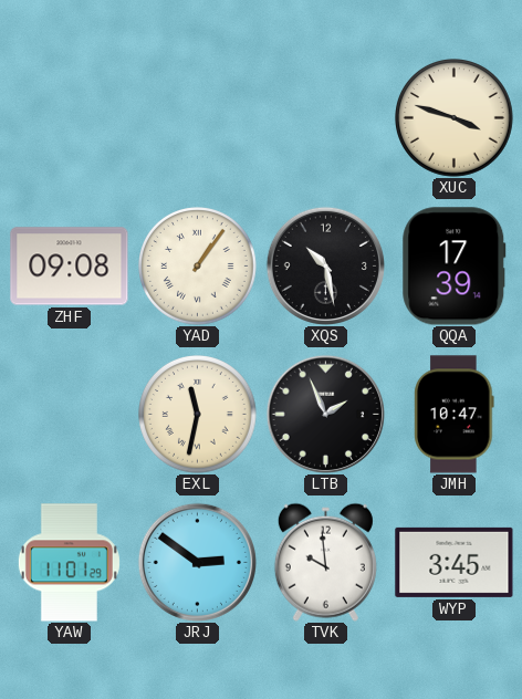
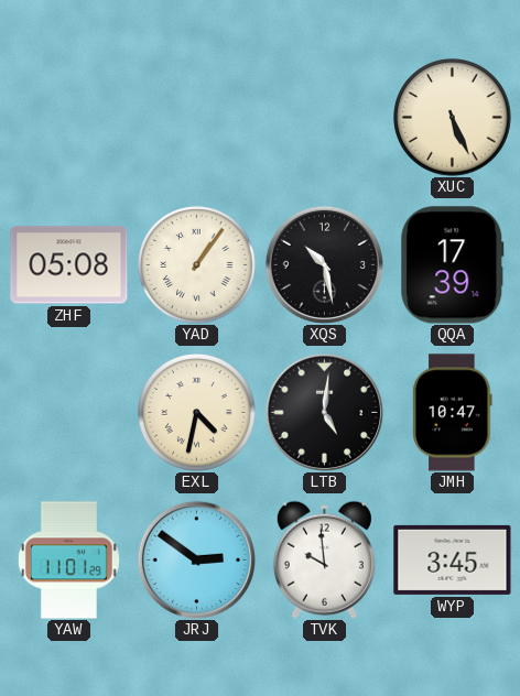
XUC: 3:48 -> 5:26
ZHF: 09:08 -> 05:08
EXL: 11:32 -> 4:32
LTB: 1:56 -> 5:01
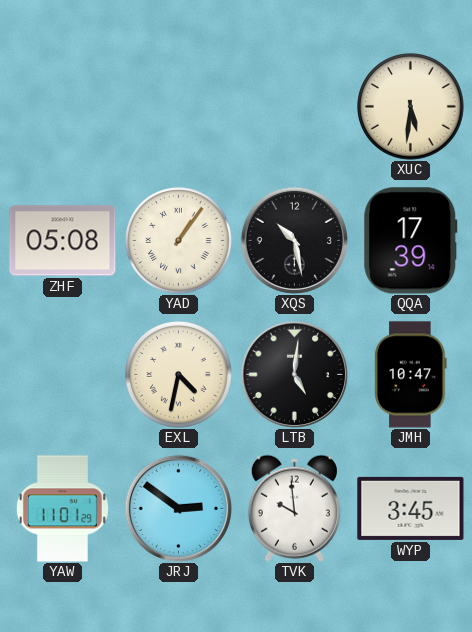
XUC: 5:26 -> 5:31
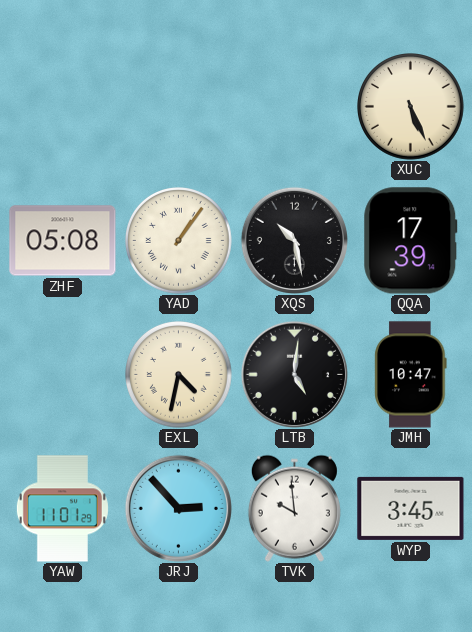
XUC: 5:31 -> 5:26
JRJ: 2:51 -> 2:53
